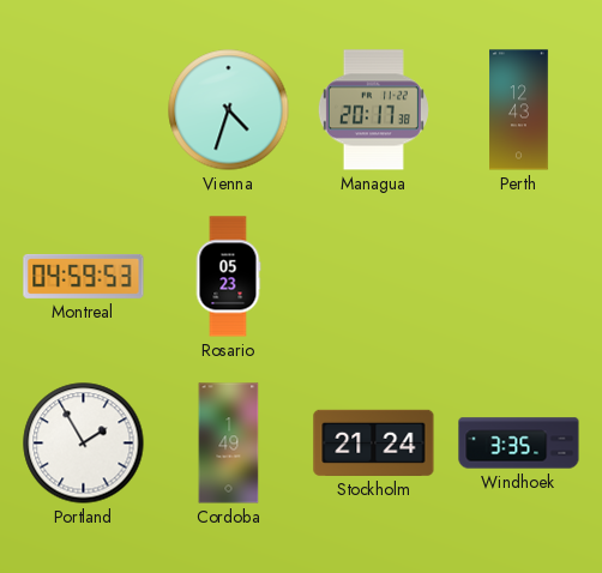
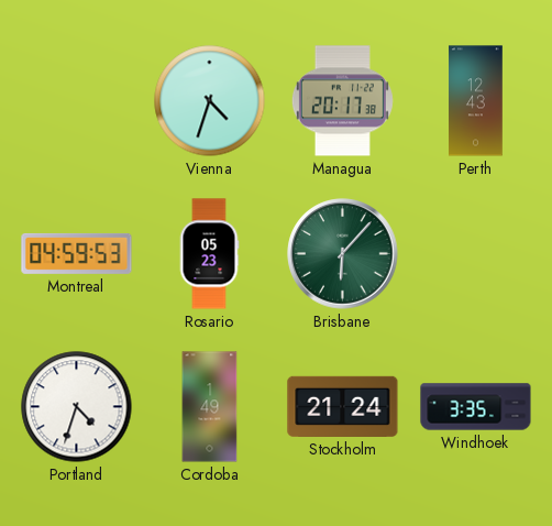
Brisbane: none -> 6:07
Portland: 1:55 -> 4:33
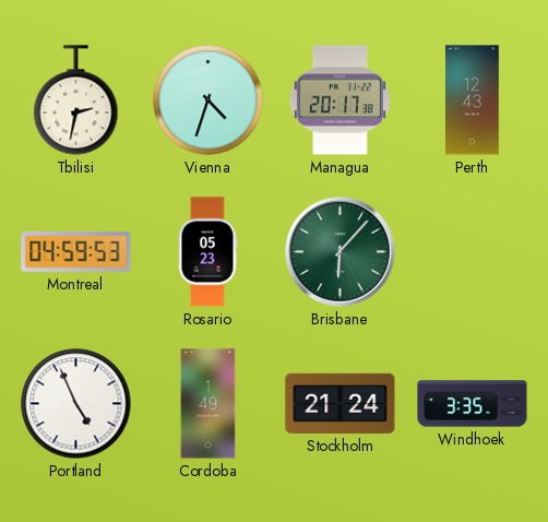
Tbilisi: none -> 2:32
Portland: 4:33 -> 4:56
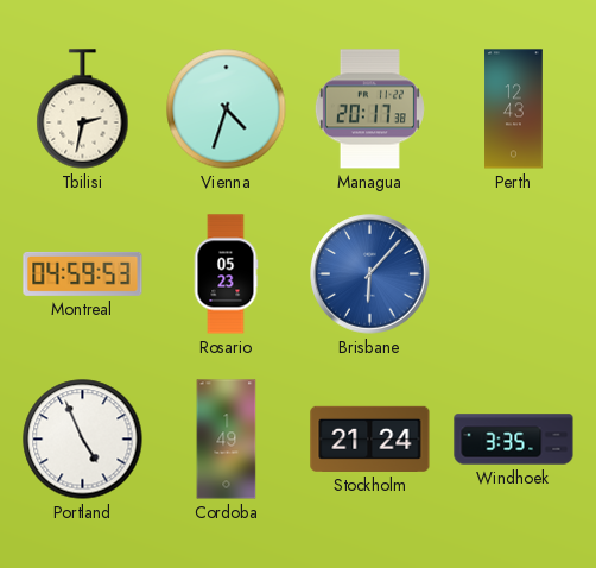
Brisbane dial: green -> blue
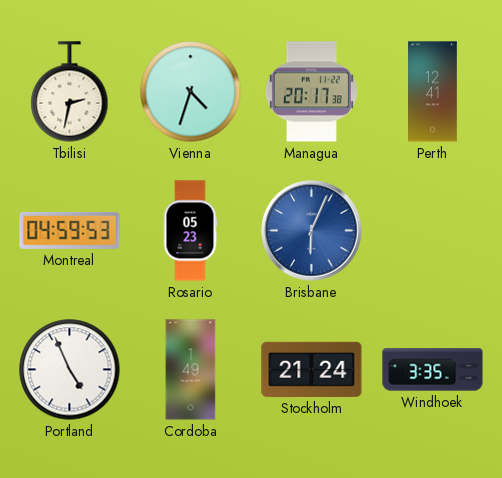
Perth: 12:43 -> 12:41
Brisbane: 6:07 -> 6:04
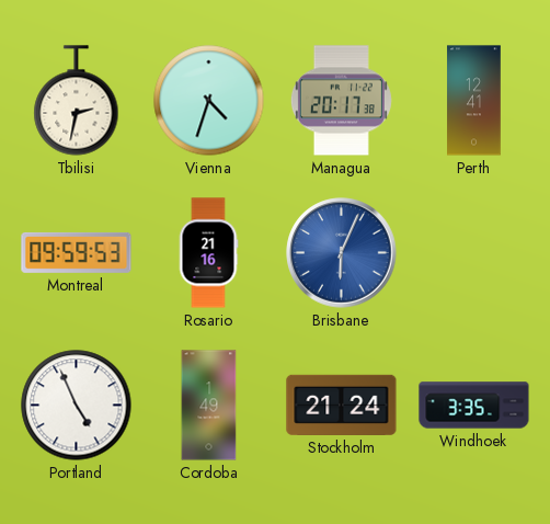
Montreal: 04:59 -> 09:59
Rosario: 05:23 -> 21:16
